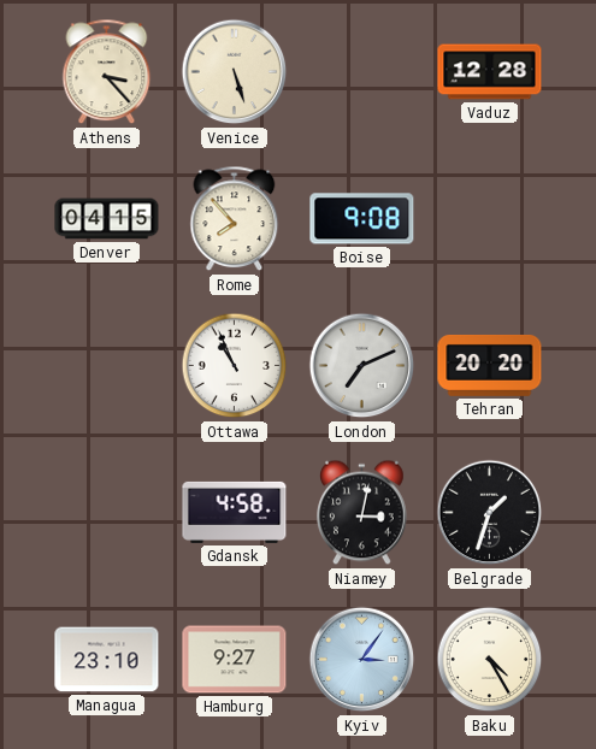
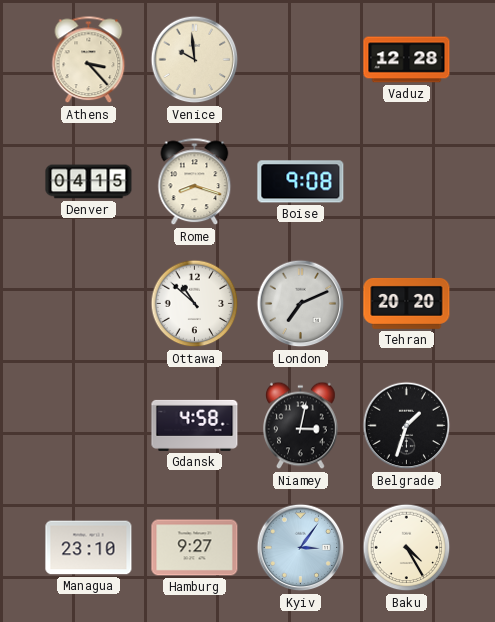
Venice: 5:27 -> 9:59
Rome: 7:53 -> 8:18
Ottawa: 10:56 -> 10:52
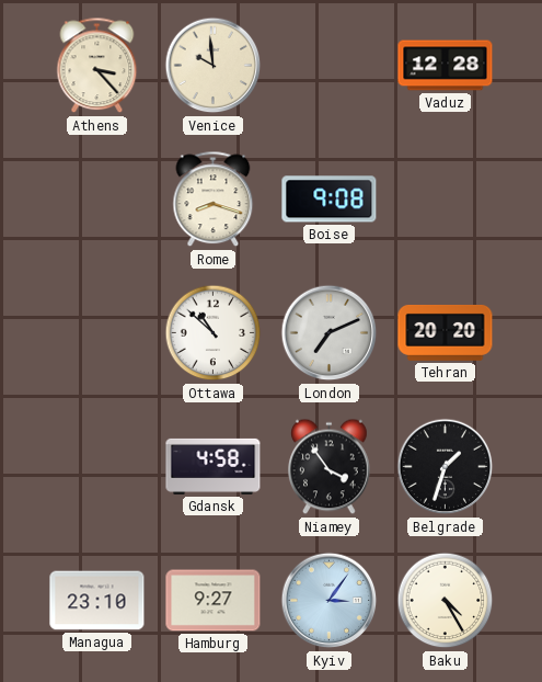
Denver: 04:15 -> none
Niamey: 3:02 -> 3:54
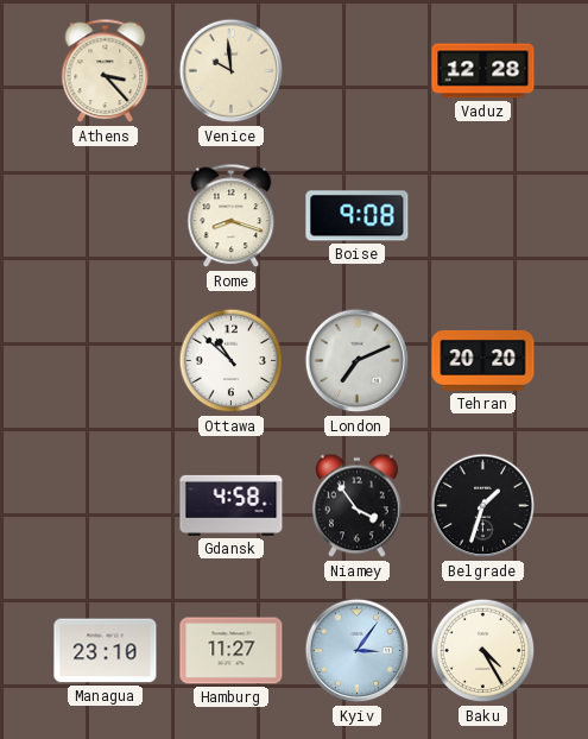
Hamburg: 9:27 -> 11:27
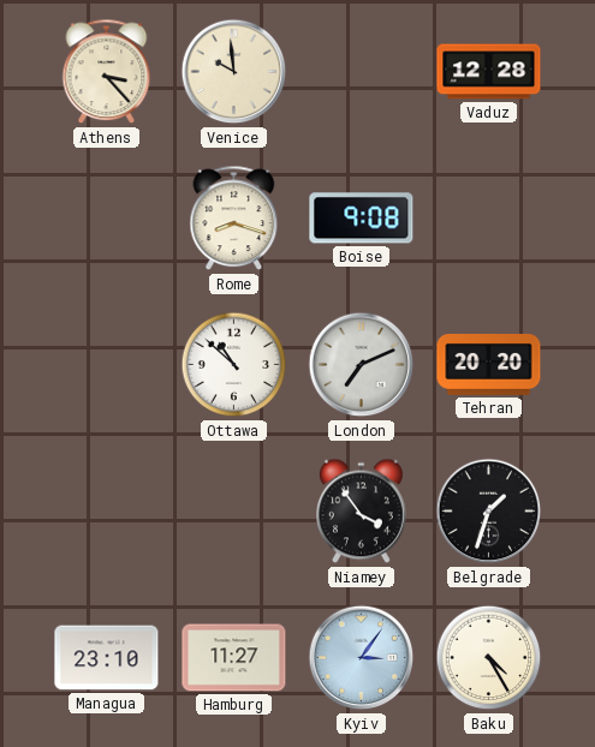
Gdansk: 4:58 -> none
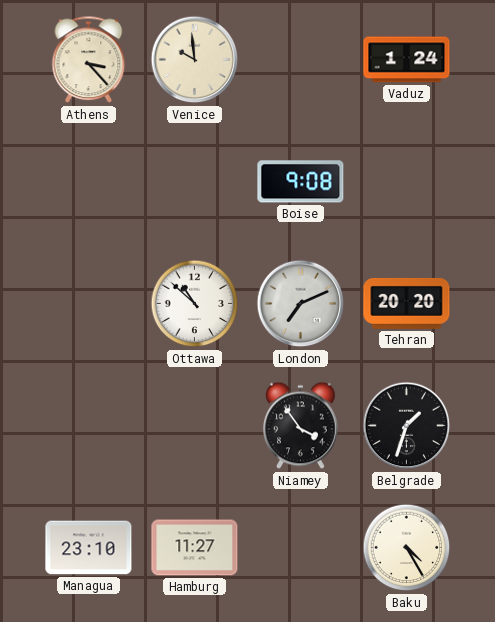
Vaduz: 12:28 -> 1:24
Rome: 8:18 -> none
Kyiv: 3:06 -> none
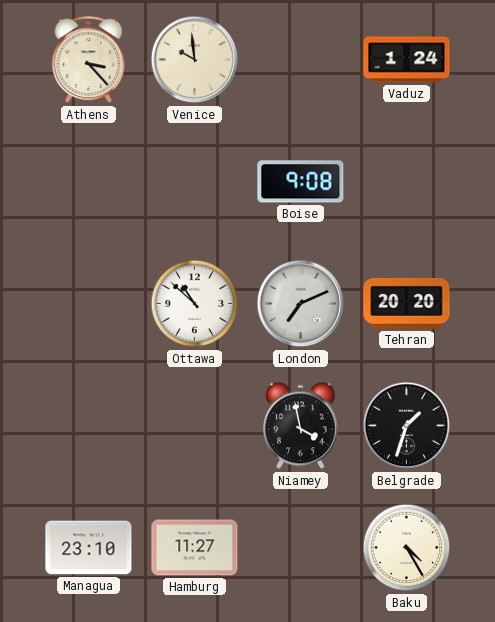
Niamey: 3:54 -> 3:58
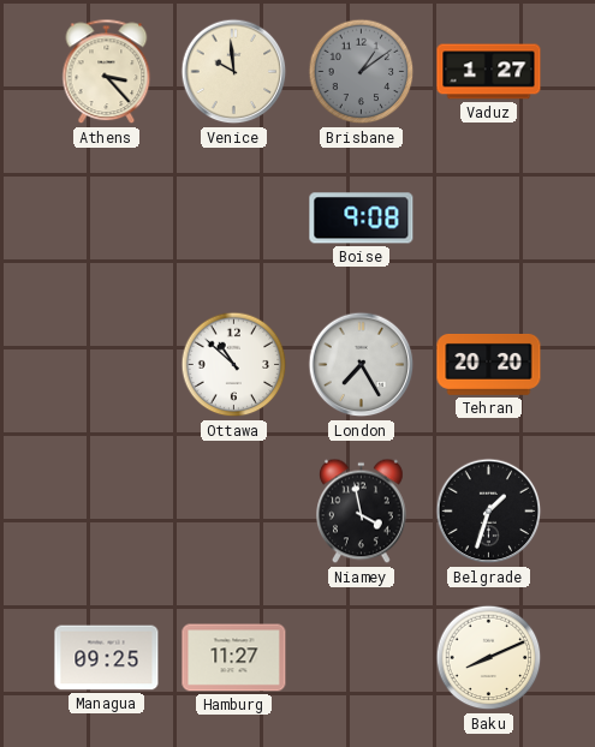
Brisbane: none -> 1:09
Vaduz: 1:24 -> 1:27
London: 7:11 -> 7:25
Managua: 23:10 -> 09:25
Baku: 4:25 -> 8:11
